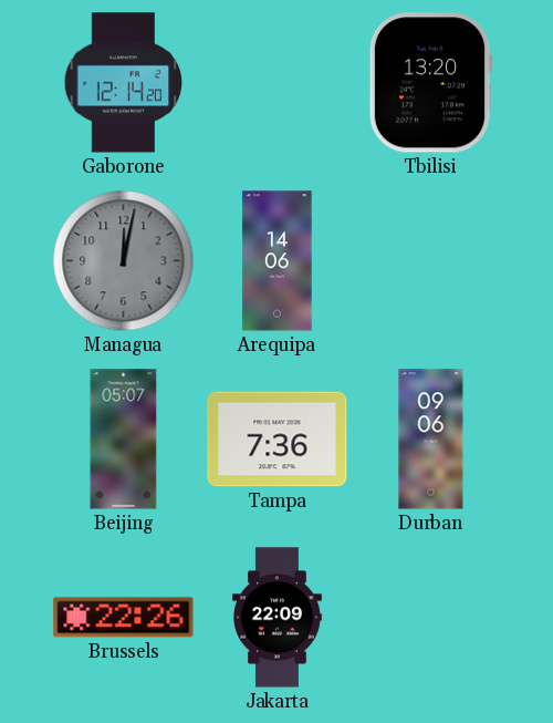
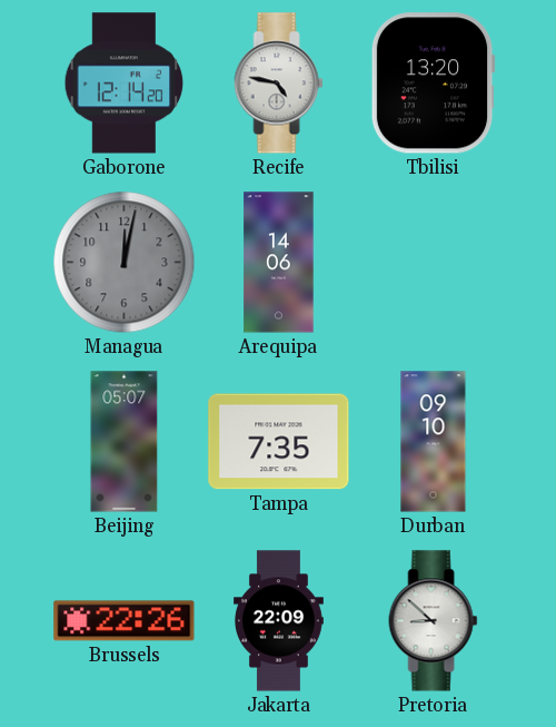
Recife: none -> 4:47
Tampa: 7:36 -> 7:35
Durban: 09:06 -> 09:10
Pretoria: none -> 8:52
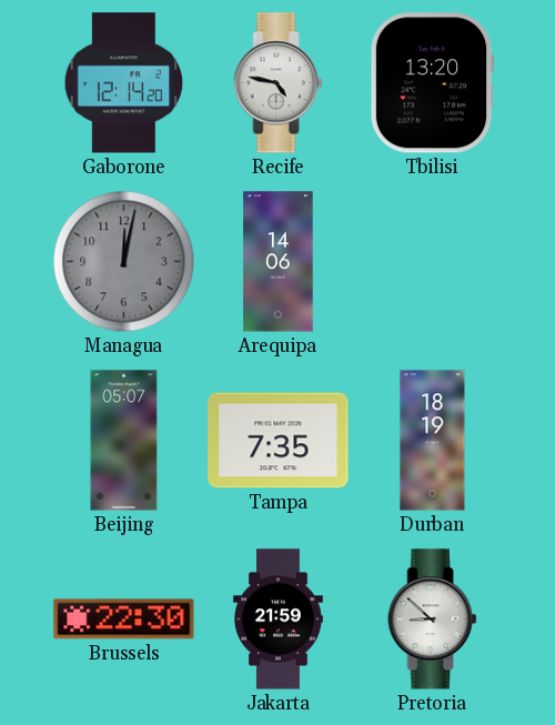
Durban: 09:10 -> 18:19
Brussels: 22:26 -> 22:30
Jakarta: 22:09 -> 21:59
